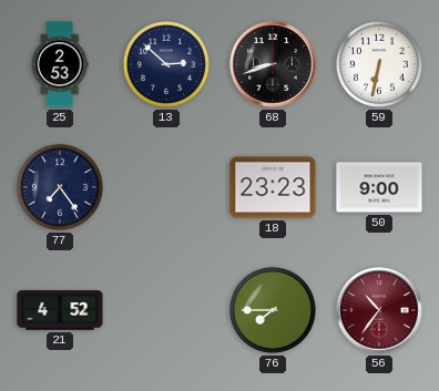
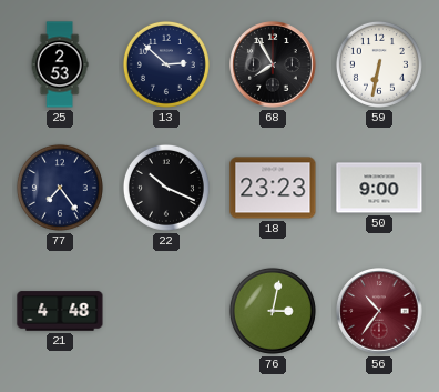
68: 8:42 -> 7:55
22: none -> 10:19
21: 4:52 -> 4:48
76: 7:45 -> 3:02
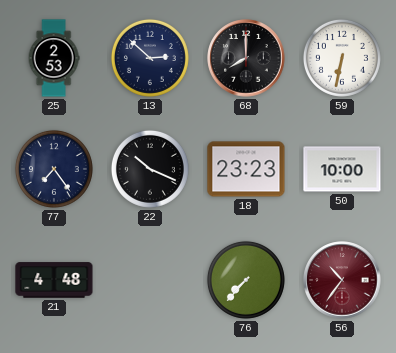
68: 7:55 -> 8:00
50: 9:00 -> 10:00
76: 3:02 -> 7:37
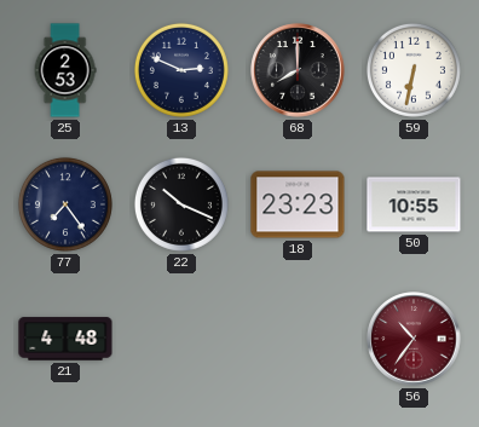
13: 2:52 -> 2:49
50: 10:00 -> 10:55
76: 7:37 -> none
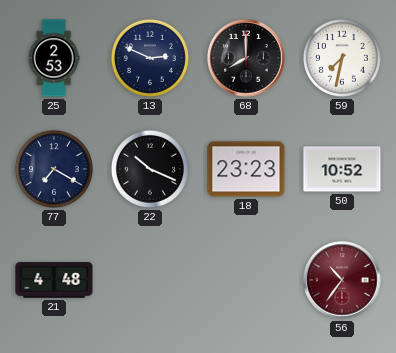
59: 6:32 -> 7:32
77: 7:24 -> 7:20
50: 10:55 -> 10:52
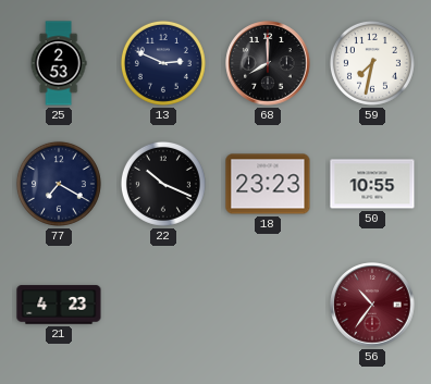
50: 10:52 -> 10:55
21: 4:48 -> 4:23
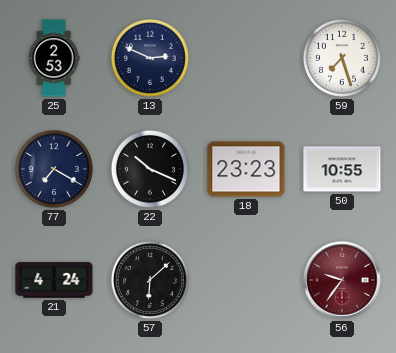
68: 8:00 -> none
59: 7:32 -> 7:27
21: 4:23 -> 4:24
57: none -> 6:08
56: 10:36 -> 9:36
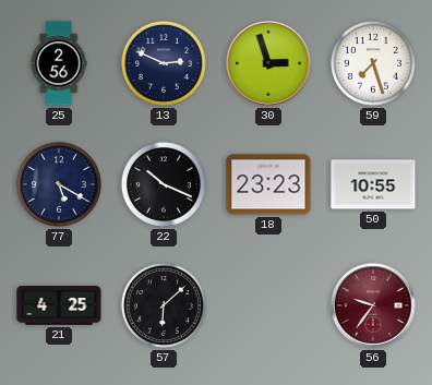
25: 2:53 -> 2:56
30: none -> 2:57
77: 7:20 -> 5:20
21: 4:24 -> 4:25
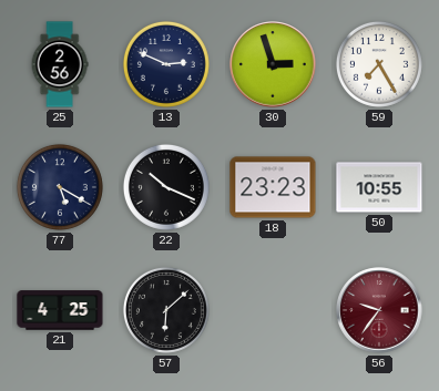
59: 7:27 -> 7:25
